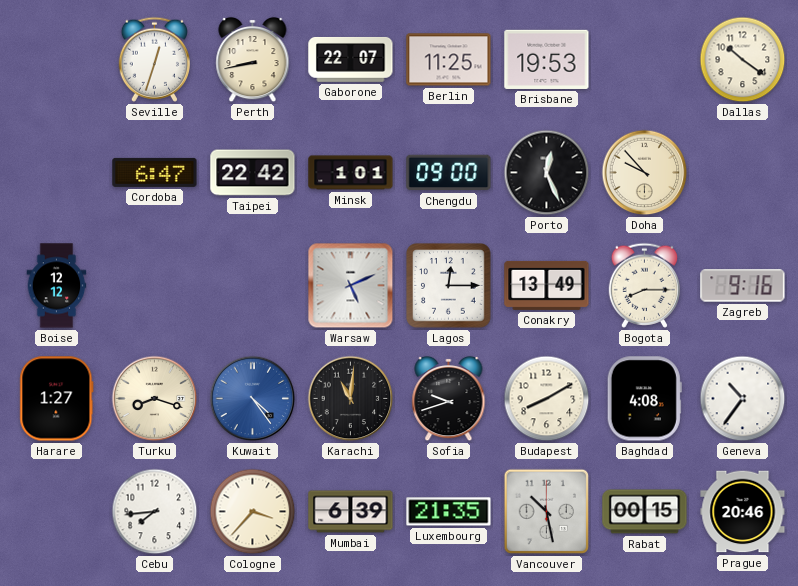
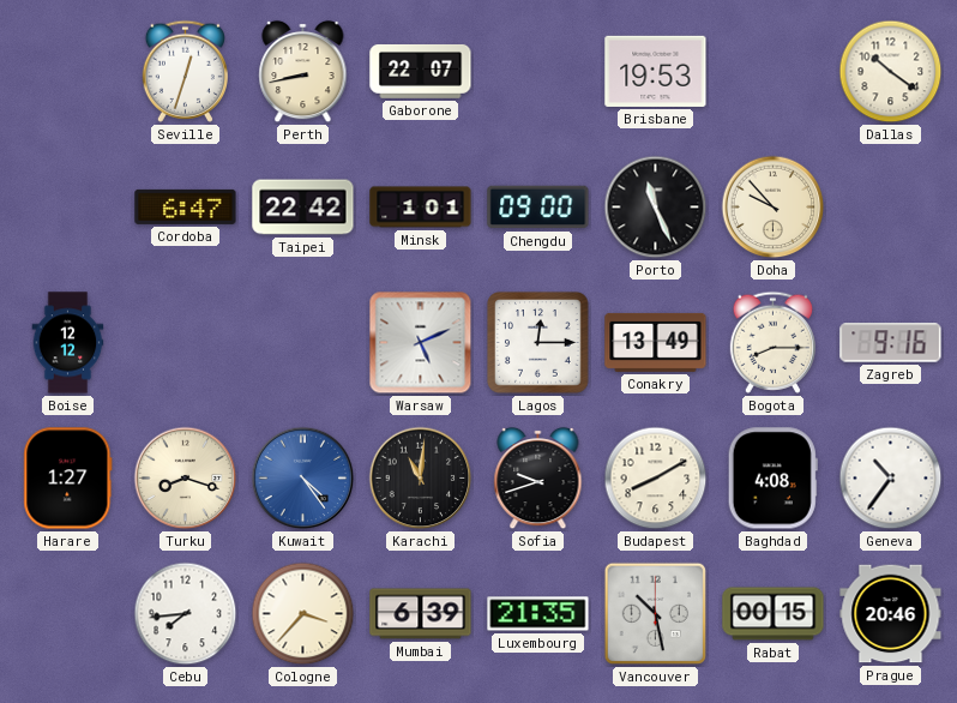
Berlin: 11:25 -> none
Porto: 12:26 -> 11:26
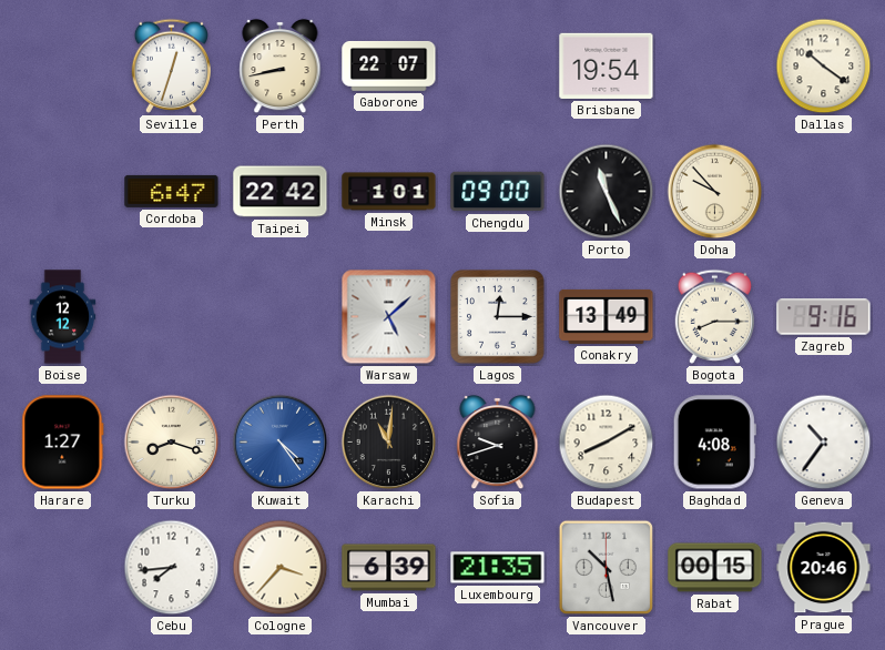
Brisbane: 19:53 -> 19:54
Warsaw: 5:11 -> 5:08
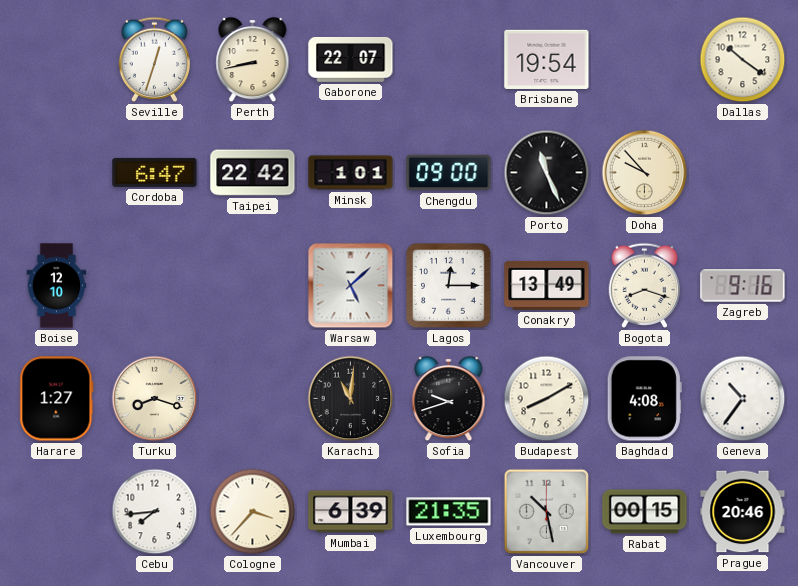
Boise: 12:12 -> 12:10
Bogota: 8:15 -> 8:18
Kuwait: 4:24 -> none
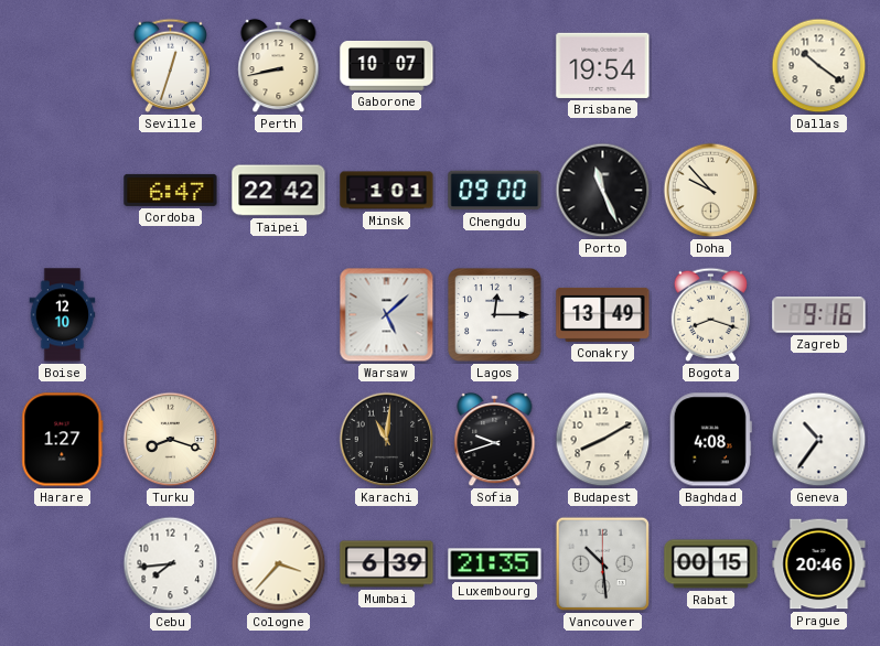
Gaborone: 22:07 -> 10:07
Vancouver: 10:28 -> 10:29
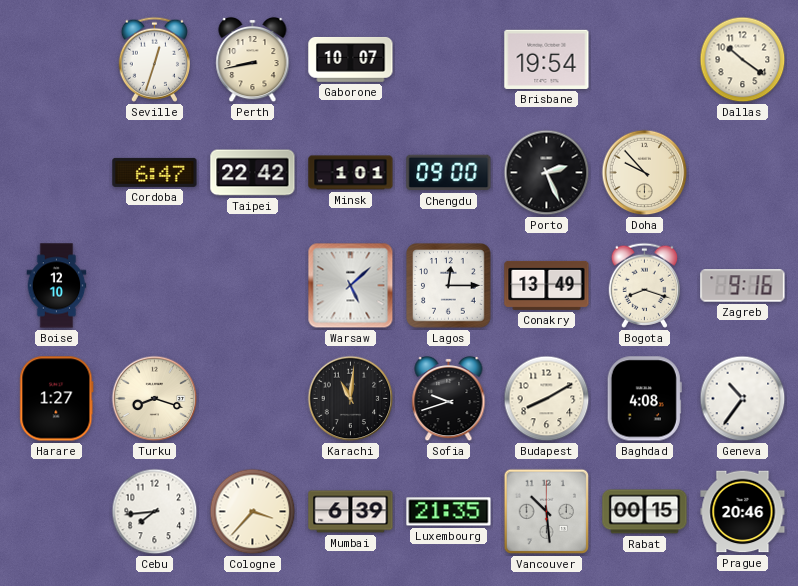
Porto: 11:26 -> 2:26
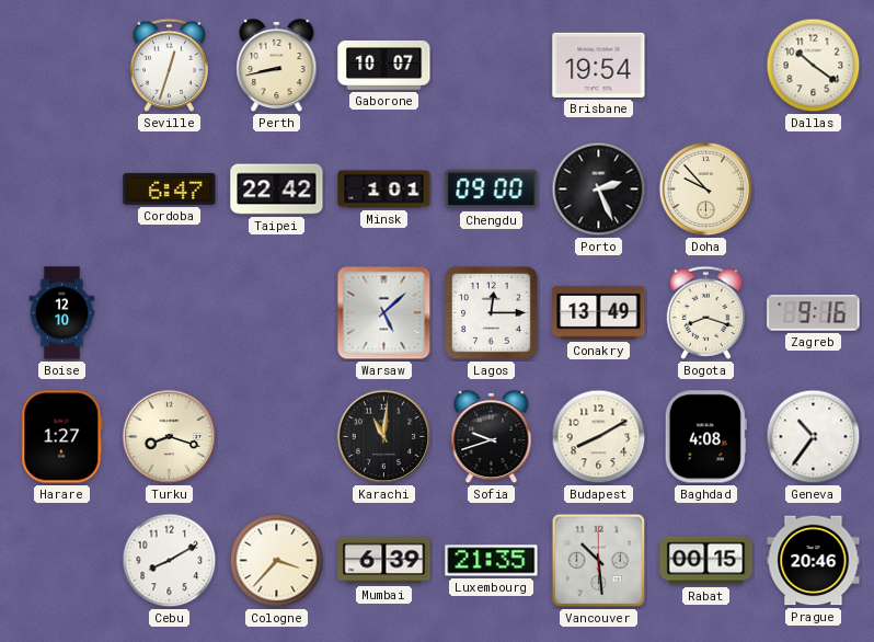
Cebu: 7:44 -> 8:10
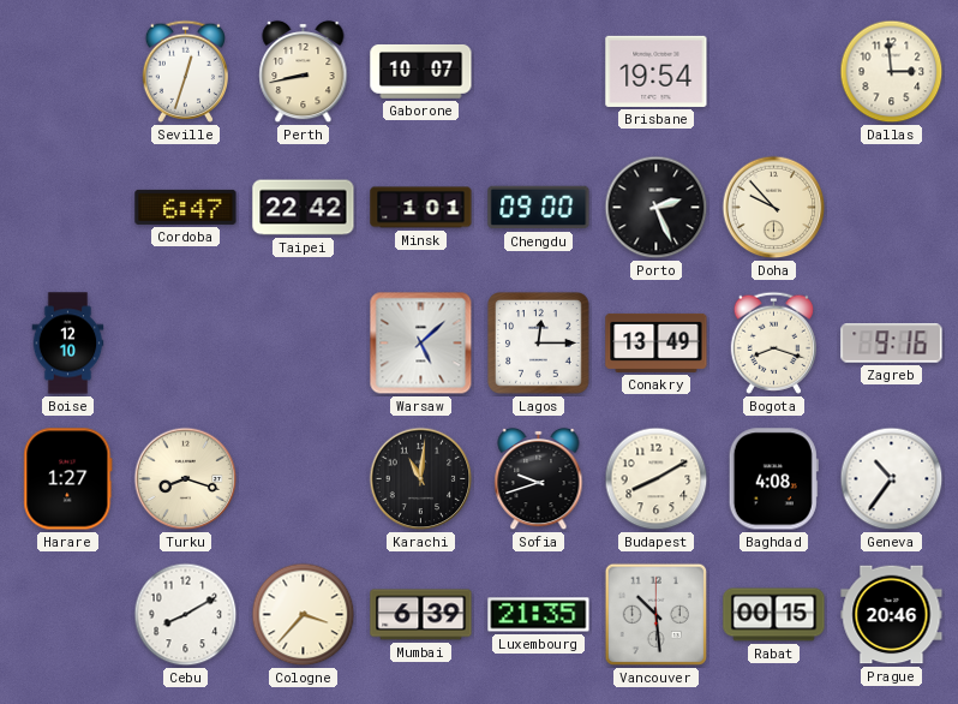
Dallas: 10:21 -> 2:59
